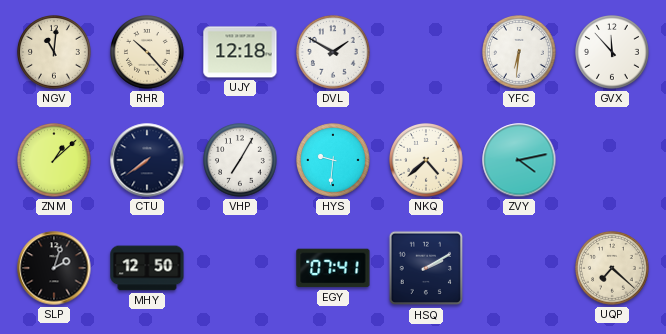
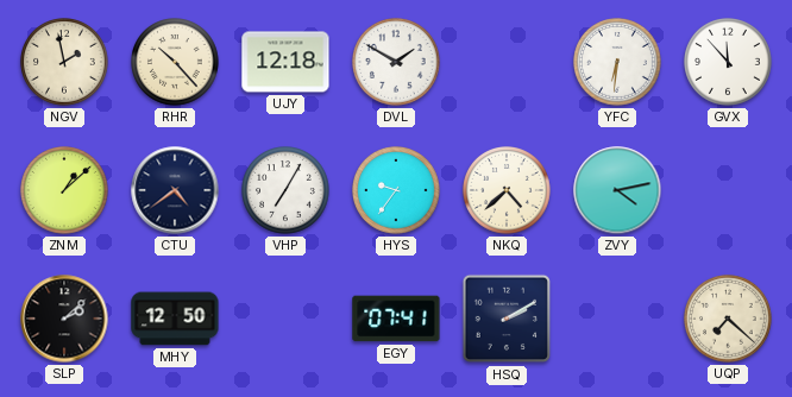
NGV: 11:01 -> 1:58
CTU: 7:39 -> 4:39
HYS: 9:31 -> 9:36
SLP: 2:03 -> 2:08
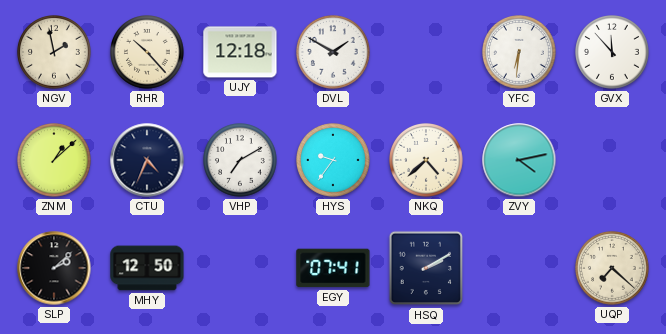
CTU: 4:39 -> 4:34
VHP: 7:05 -> 7:10
